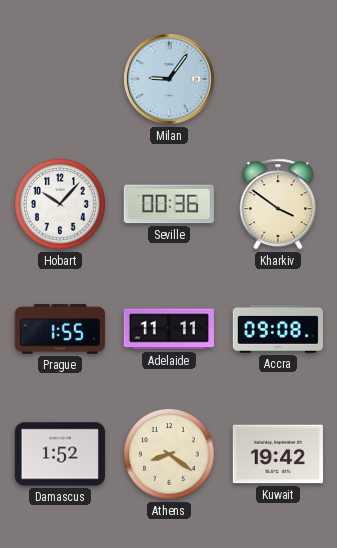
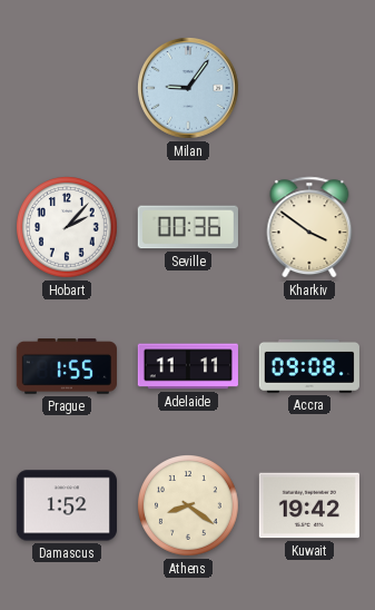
Hobart: 10:07 -> 2:07
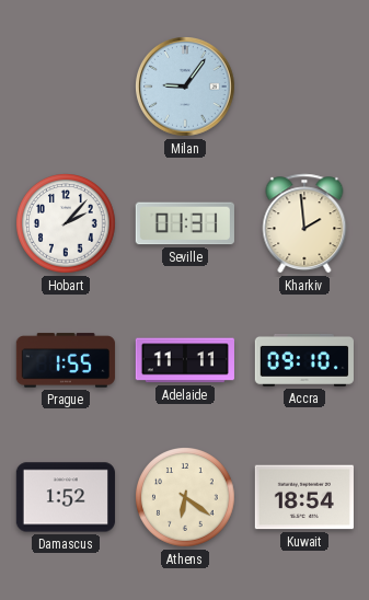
Seville: 00:36 -> 01:31
Kharkiv: 3:51 -> 1:59
Accra: 09:08 -> 09:10
Athens: 8:21 -> 6:21
Kuwait: 19:42 -> 18:54
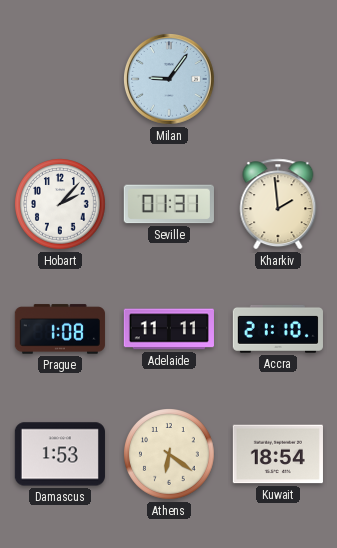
Prague: 1:55 -> 1:08
Accra: 09:10 -> 21:10
Damascus: 1:52 -> 1:53
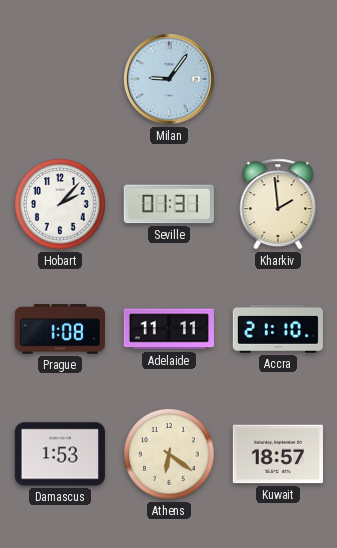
Kuwait: 18:54 -> 18:57
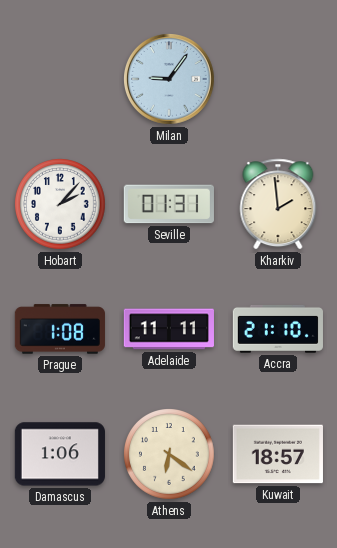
Damascus: 1:53 -> 1:06
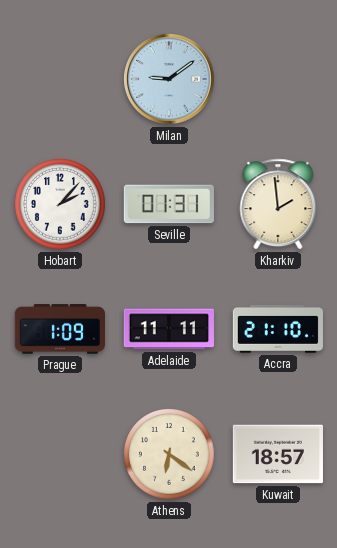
Milan: 9:06 -> 9:09
Prague: 1:08 -> 1:09
Damascus: 1:06 -> none
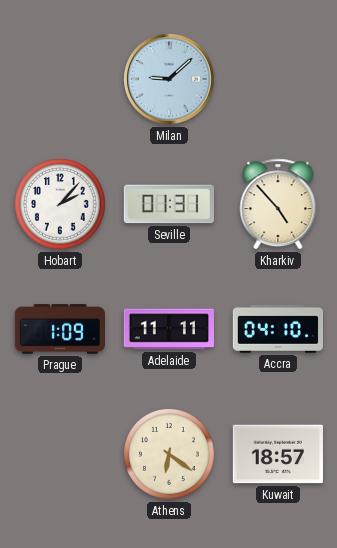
Milan: 9:09 -> 9:08
Kharkiv: 1:59 -> 4:53
Accra: 21:10 -> 04:10
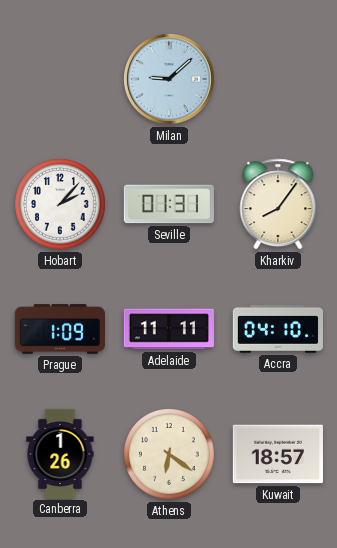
Kharkiv: 4:53 -> 8:06
Canberra: none -> 1:26
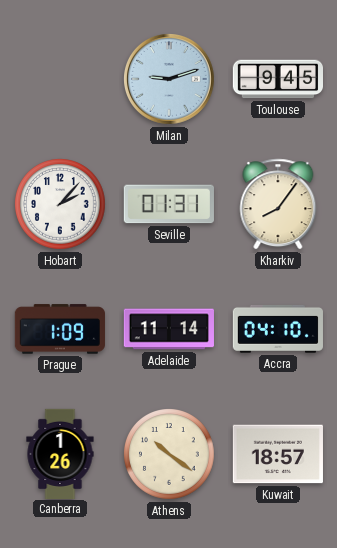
Milan: 9:08 -> 9:12
Toulouse: none -> 9:45
Adelaide: 11:11 -> 11:14
Athens: 6:21 -> 10:21
